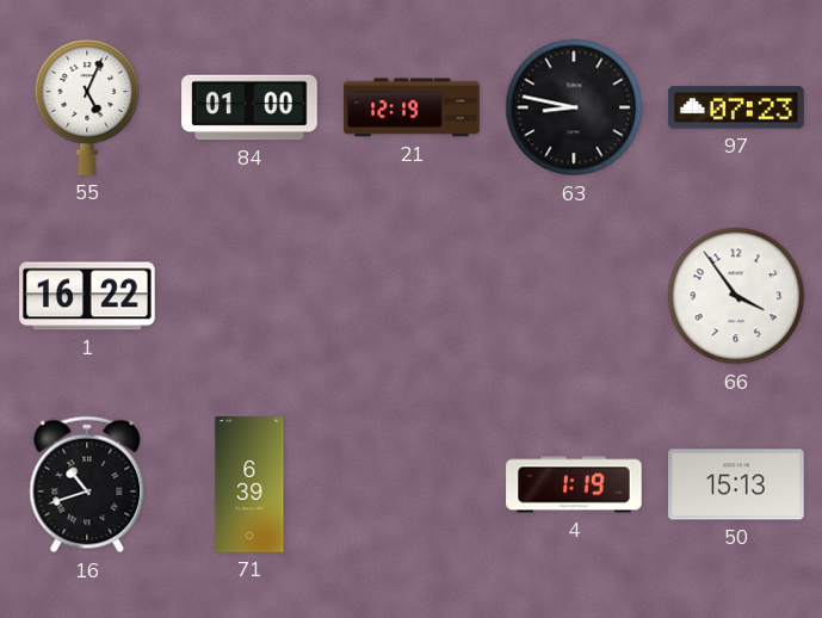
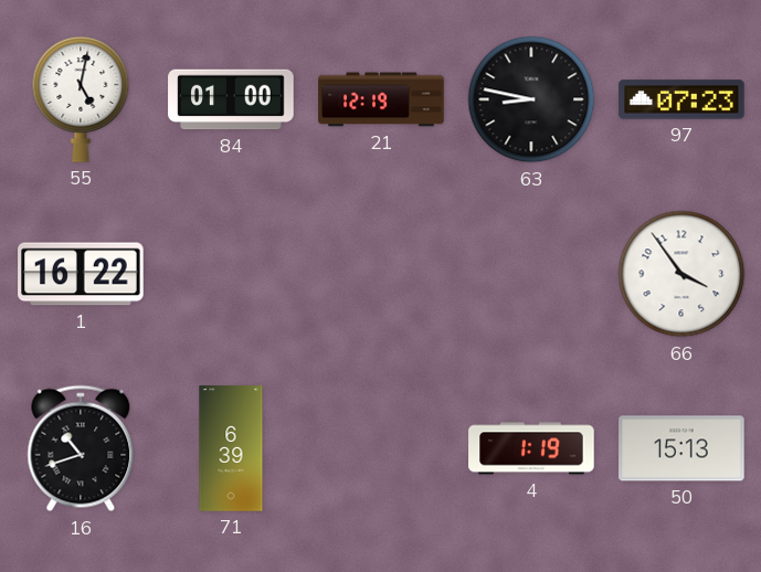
55: 5:04 -> 5:02
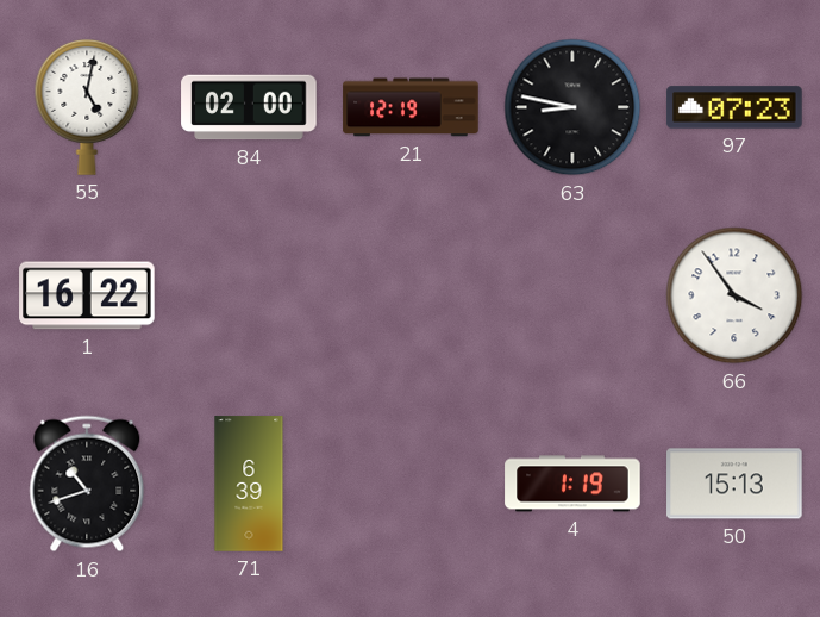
84: 01:00 -> 02:00
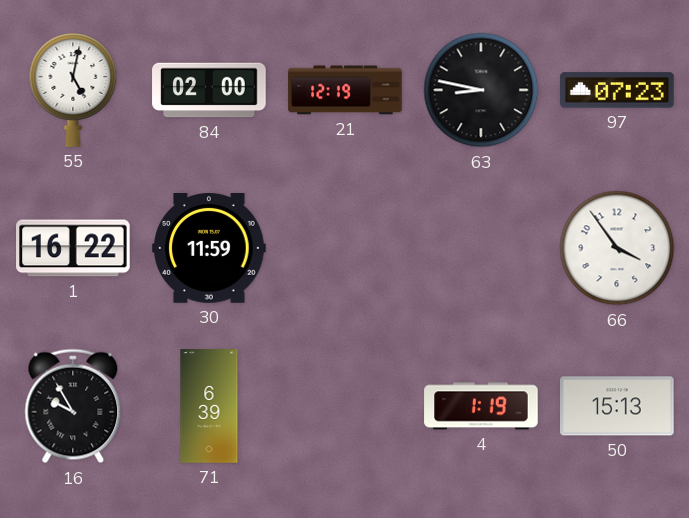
30: none -> 11:59
16: 10:42 -> 9:55
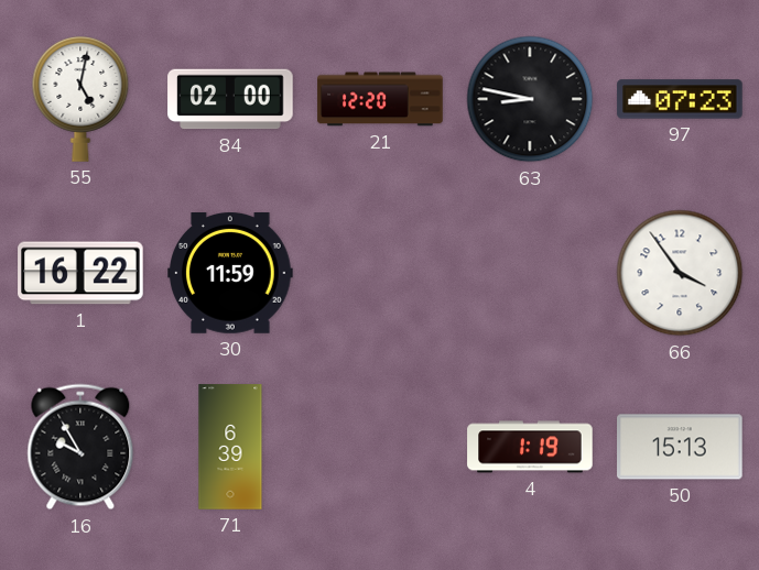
21: 12:19 -> 12:20
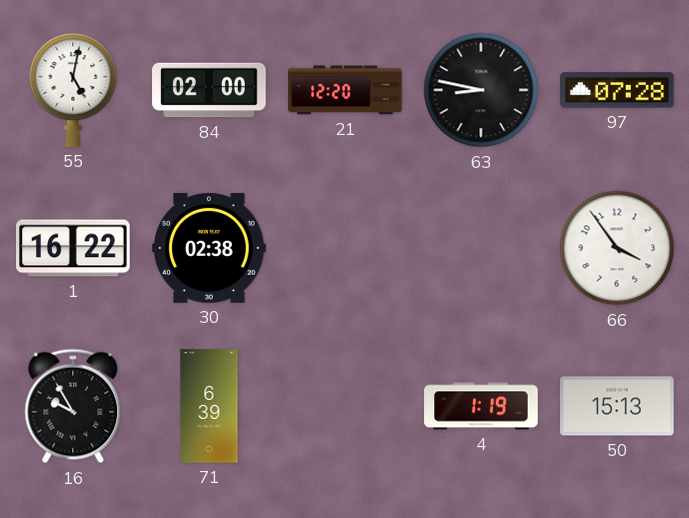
97: 07:23 -> 07:28
30: 11:59 -> 02:38
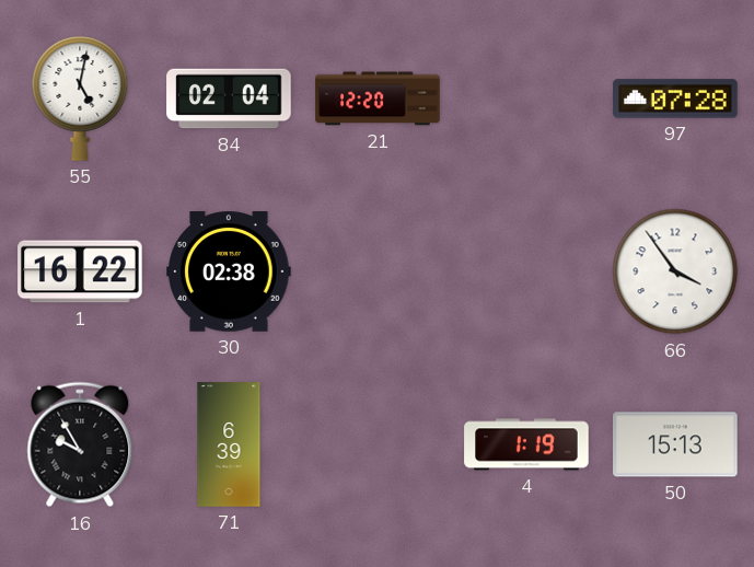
84: 02:00 -> 02:04
63: 8:47 -> none
